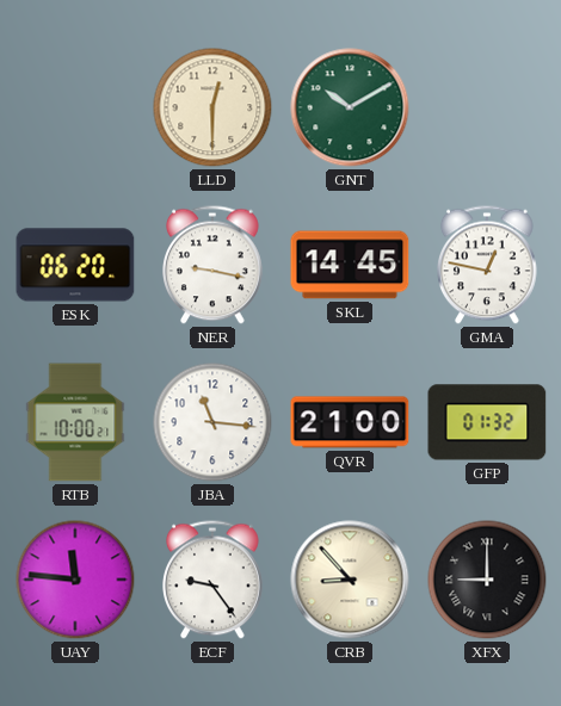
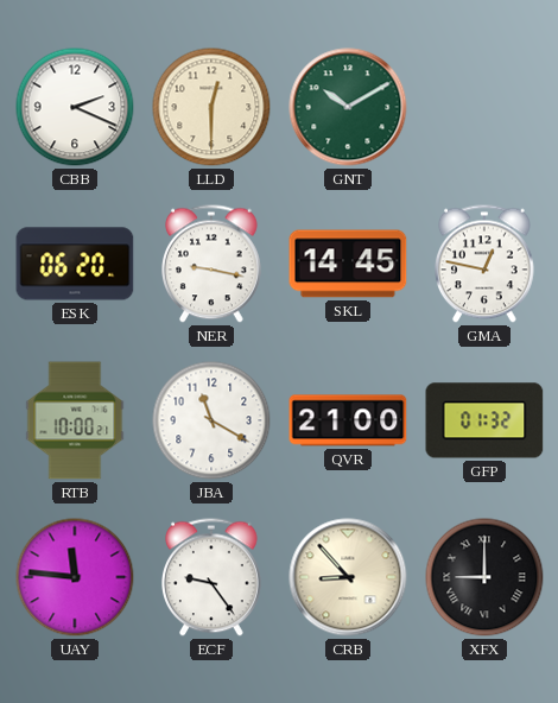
CBB: none -> 2:19
JBA: 11:16 -> 11:20
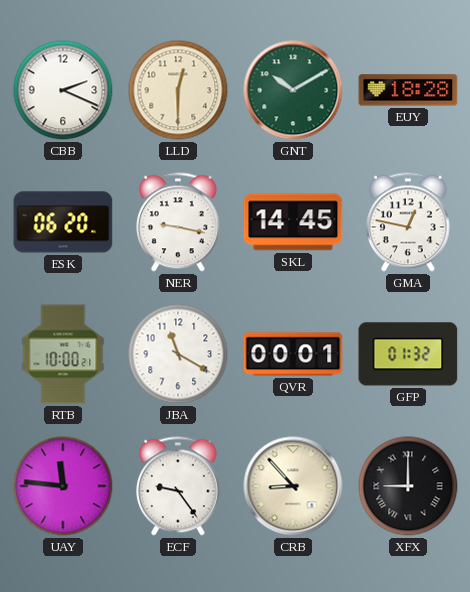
EUY: none -> 18:28
QVR: 21:00 -> 00:01
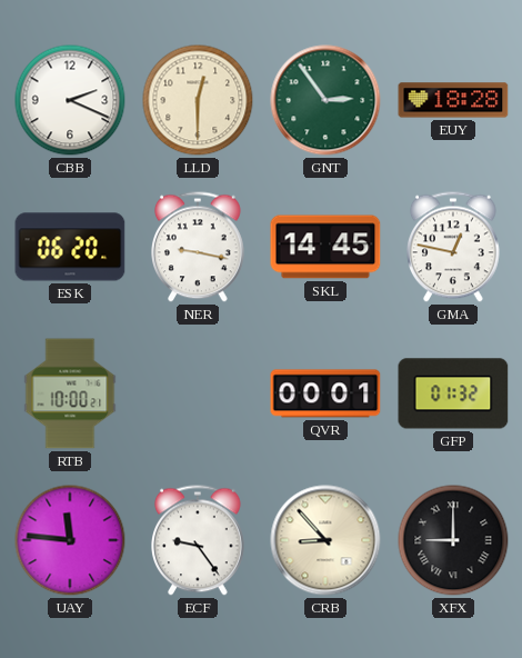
GNT: 10:10 -> 2:54
JBA: 11:20 -> none
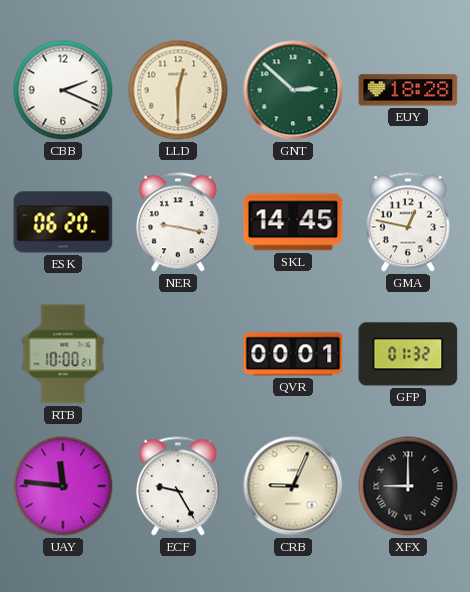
GNT: 2:54 -> 2:52
ECF: 9:24 -> 9:25
CRB: 8:53 -> 9:04
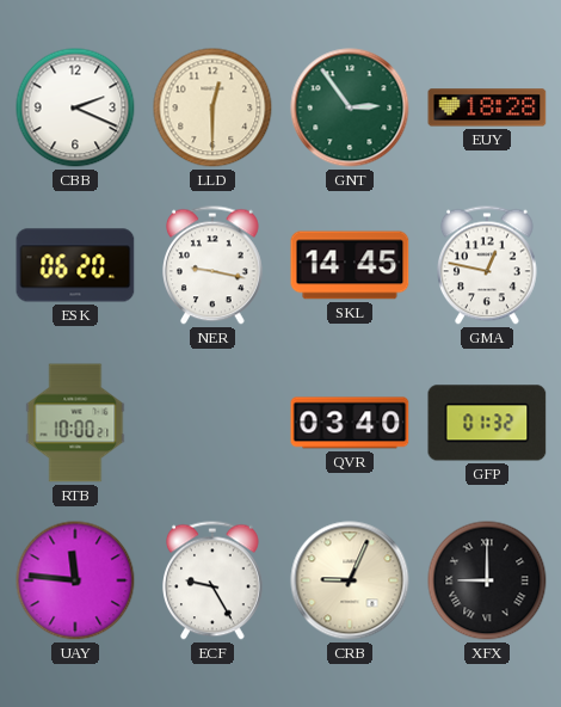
GNT: 2:52 -> 2:54
QVR: 00:01 -> 03:40
